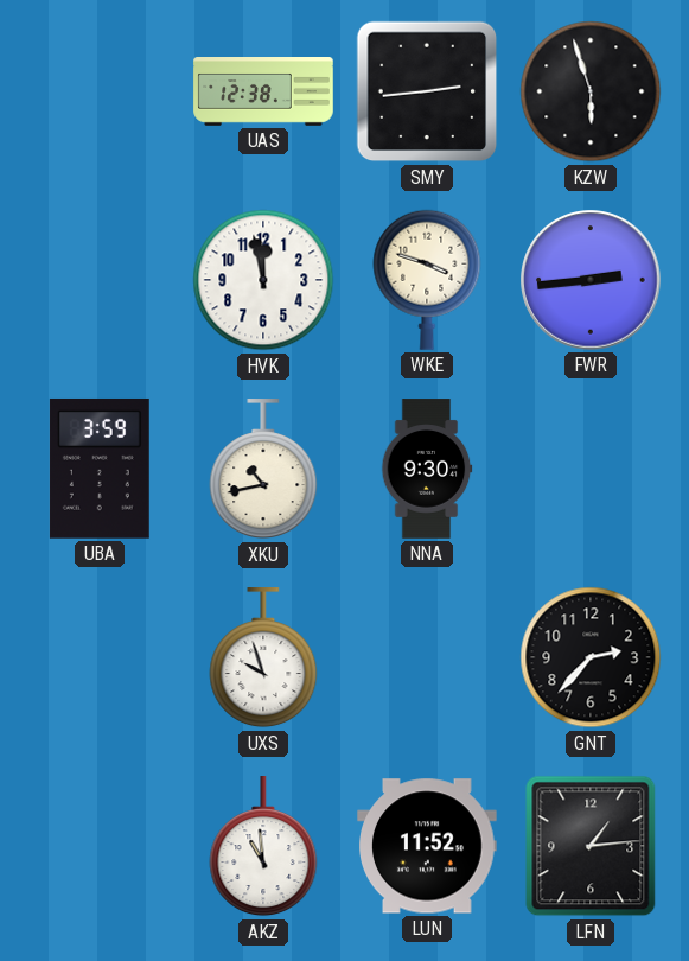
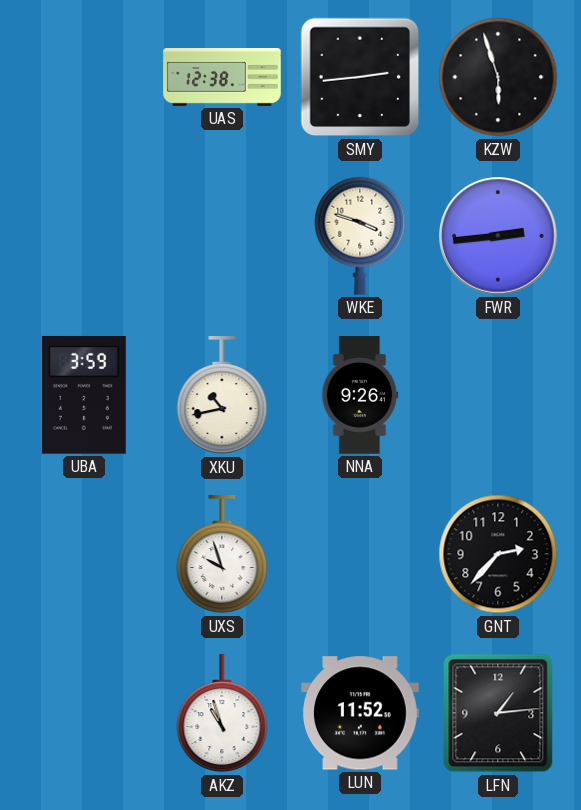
HVK: 11:58 -> none
NNA: 9:30 -> 9:26
AKZ: 10:59 -> 10:57
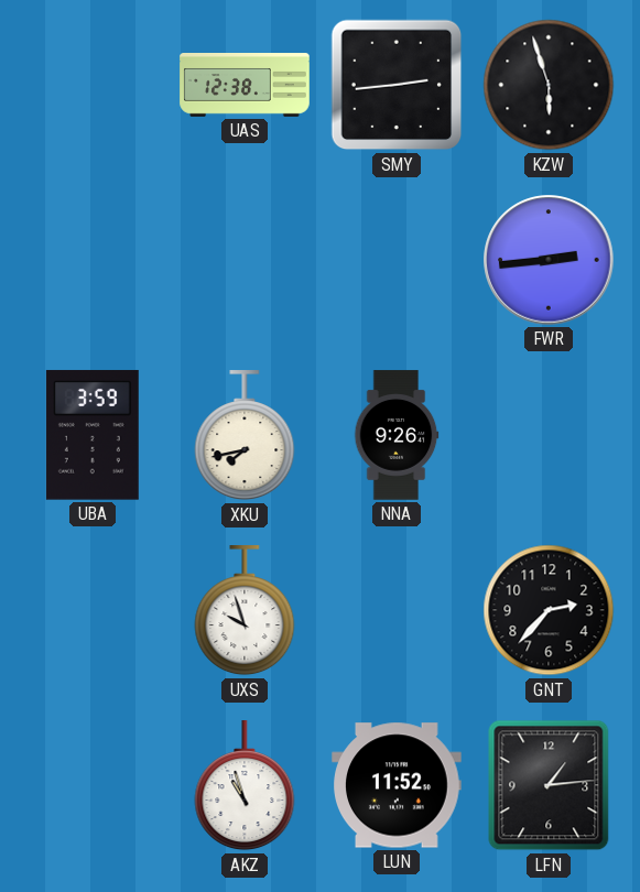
WKE: 3:48 -> none
XKU: 10:43 -> 7:43
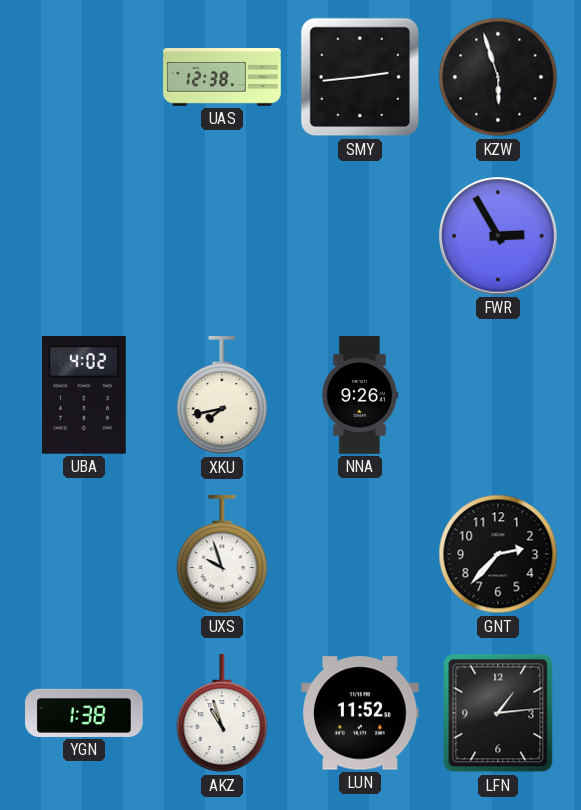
FWR: 2:44 -> 2:55
UBA: 3:59 -> 4:02
YGN: none -> 1:38
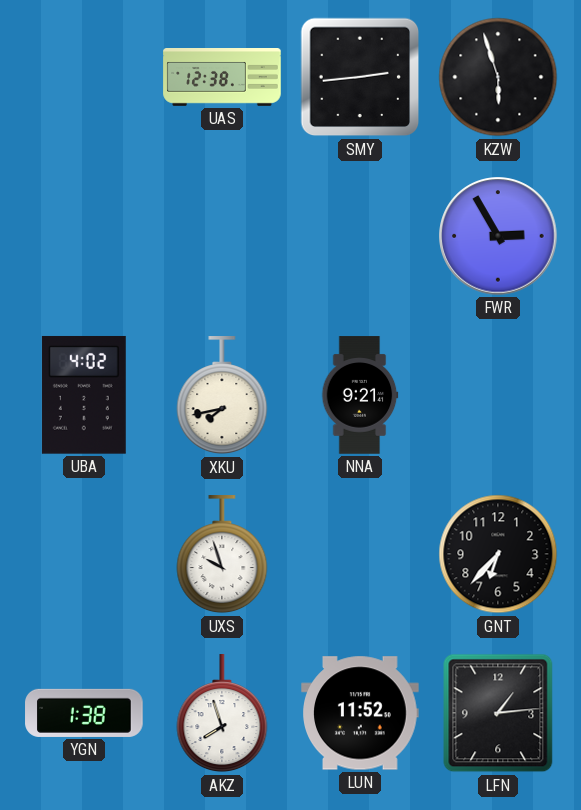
NNA: 9:26 -> 9:21
GNT: 2:37 -> 6:37
AKZ: 10:57 -> 7:57
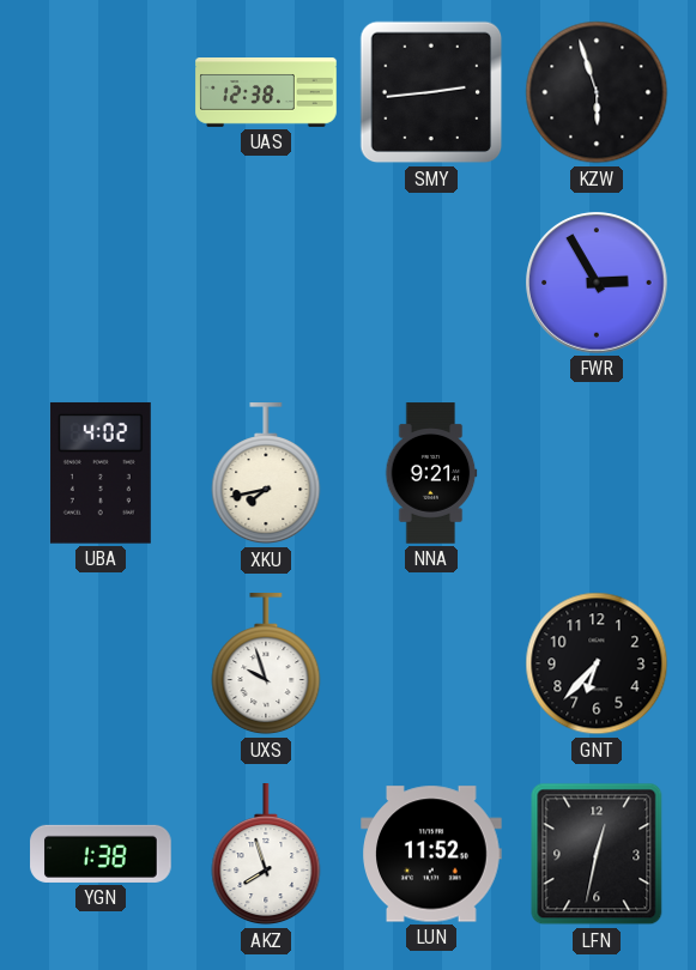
LFN: 1:14 -> 12:32
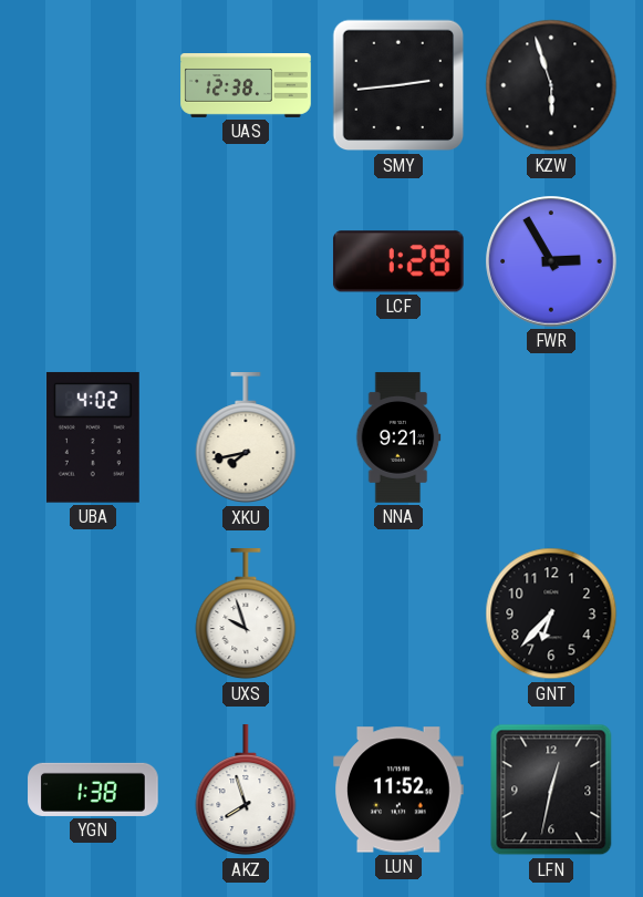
LCF: none -> 1:28
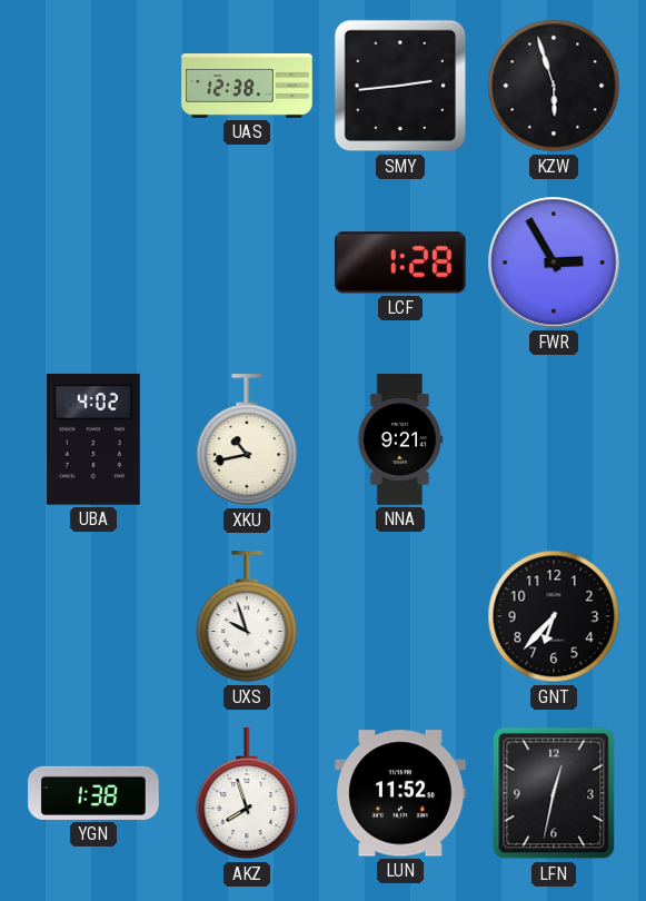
XKU: 7:43 -> 10:43
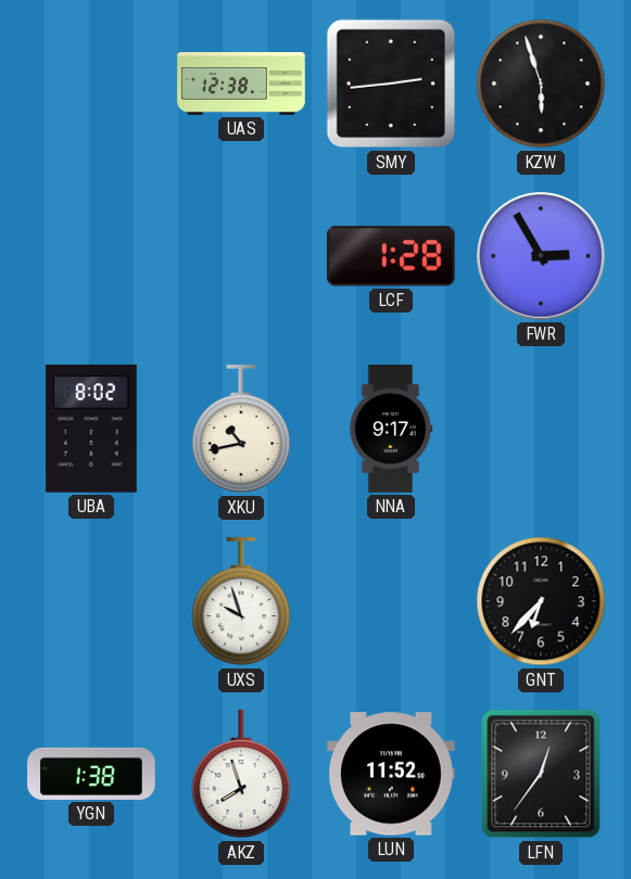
UBA: 4:02 -> 8:02
NNA: 9:21 -> 9:17
LFN: 12:32 -> 12:36
